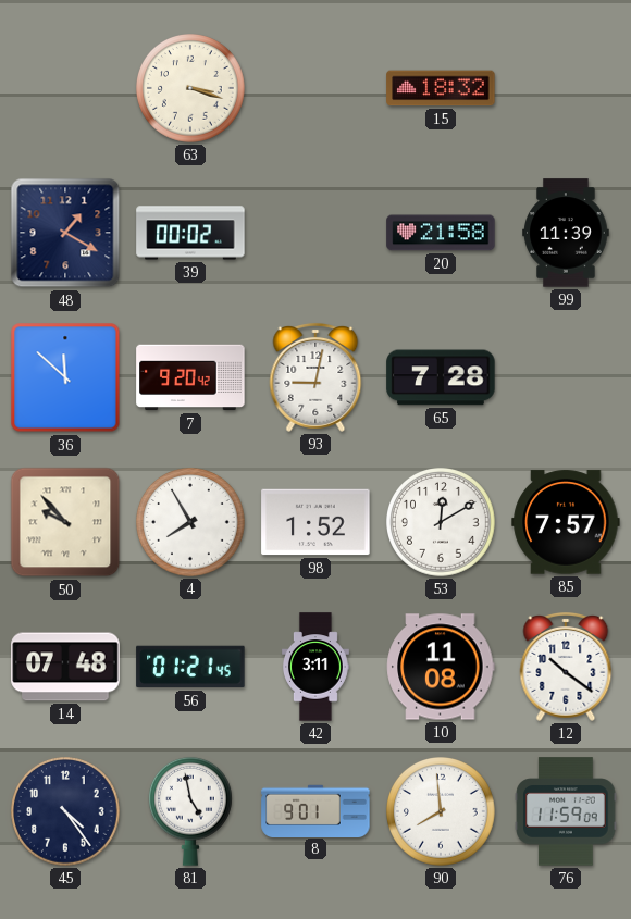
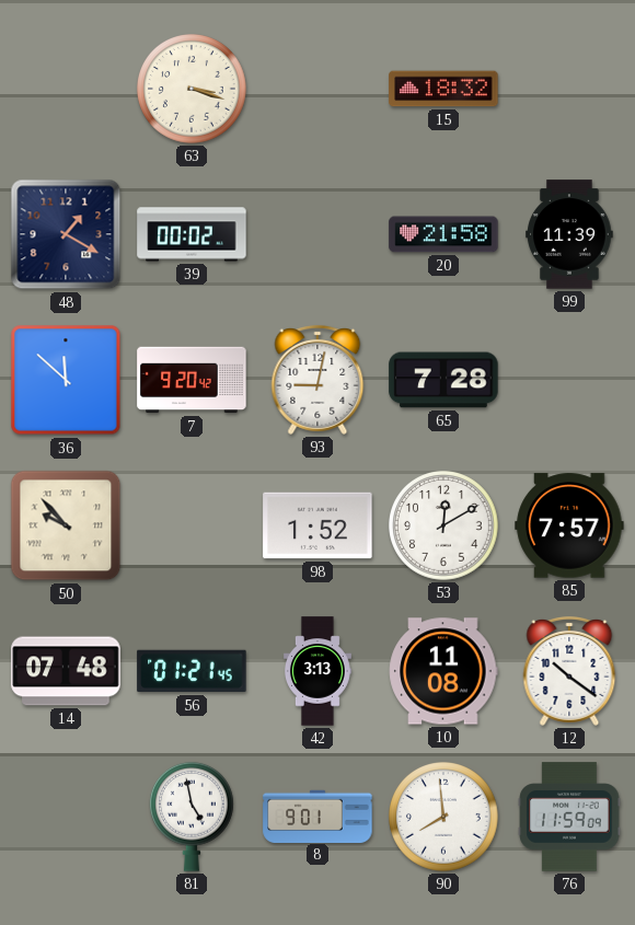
4: 7:55 -> none
42: 3:11 -> 3:13
45: 4:24 -> none
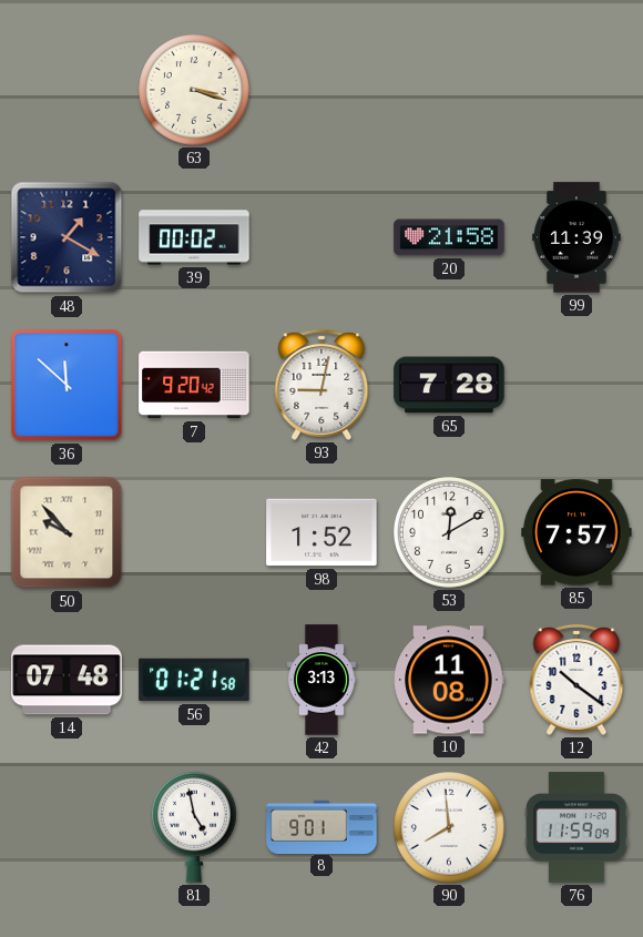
15: 18:32 -> none
56: 01:21:45 -> 01:21:58
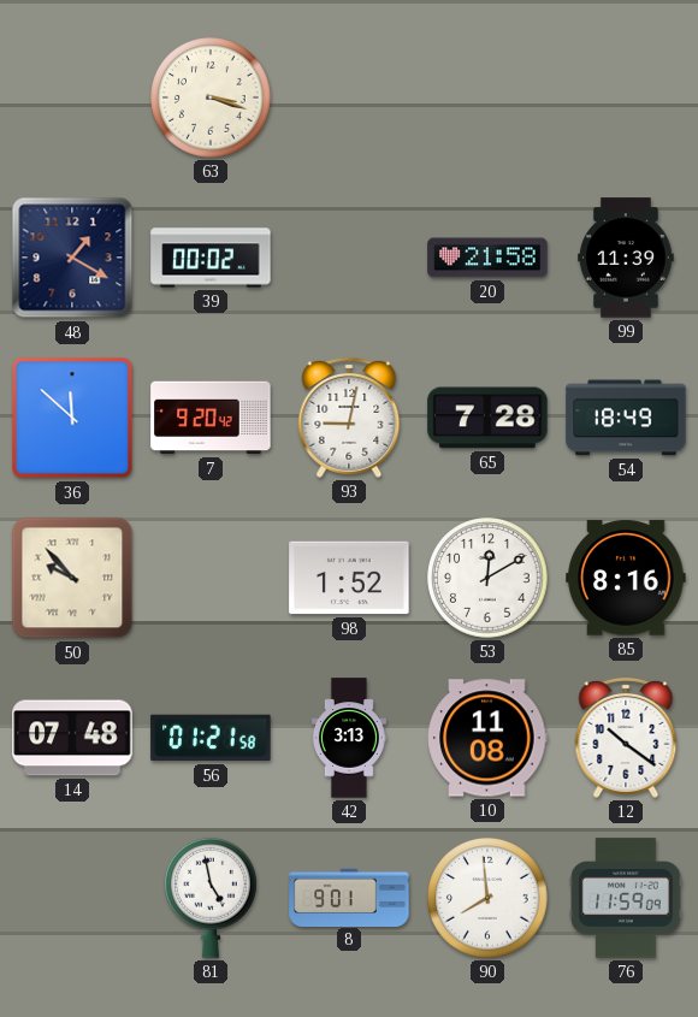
54: none -> 18:49
85: 7:57 -> 8:16
